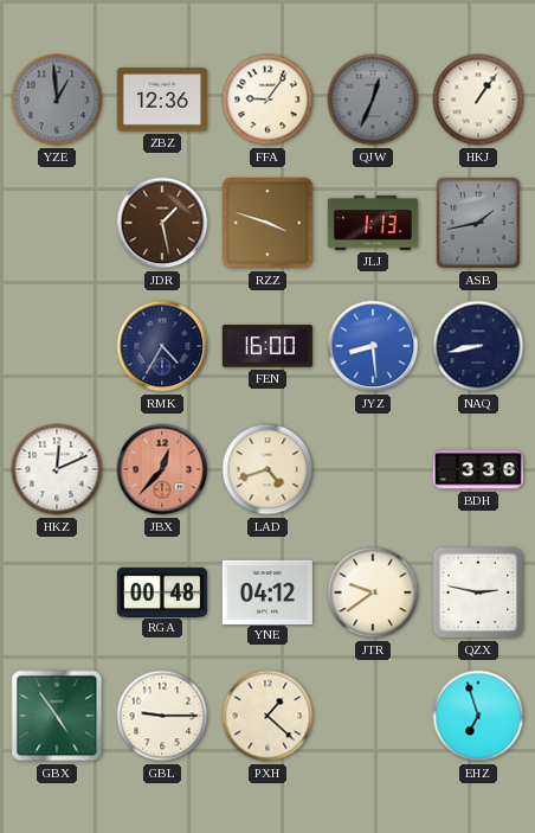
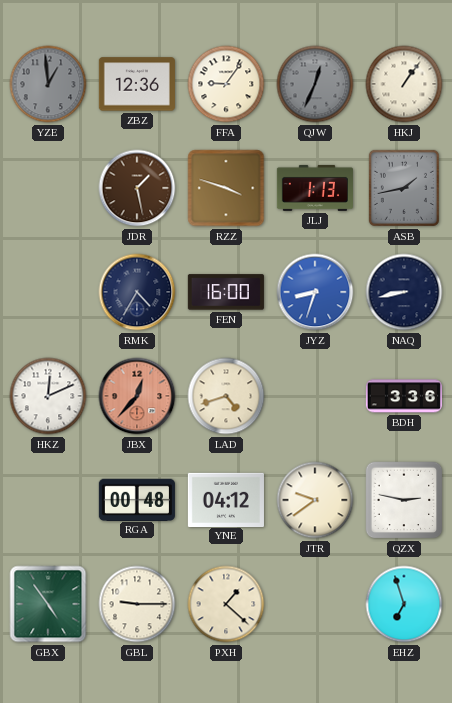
JYZ: 8:29 -> 8:33
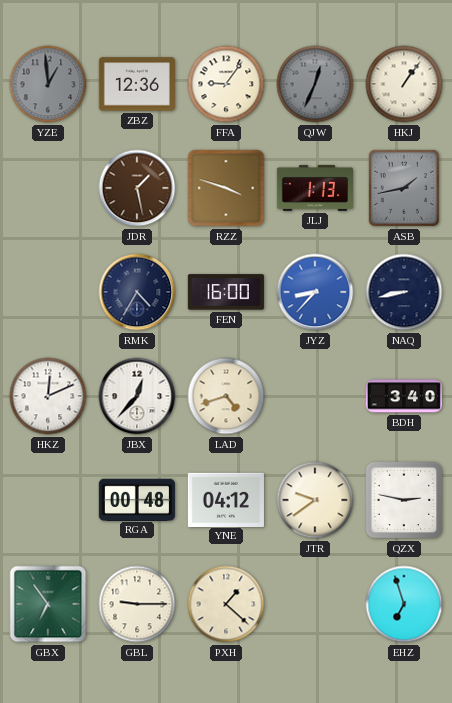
JYZ: 8:33 -> 8:37
JBX dial: salmon -> white
BDH: 3:36 -> 3:40
GBX: 4:54 -> 6:54
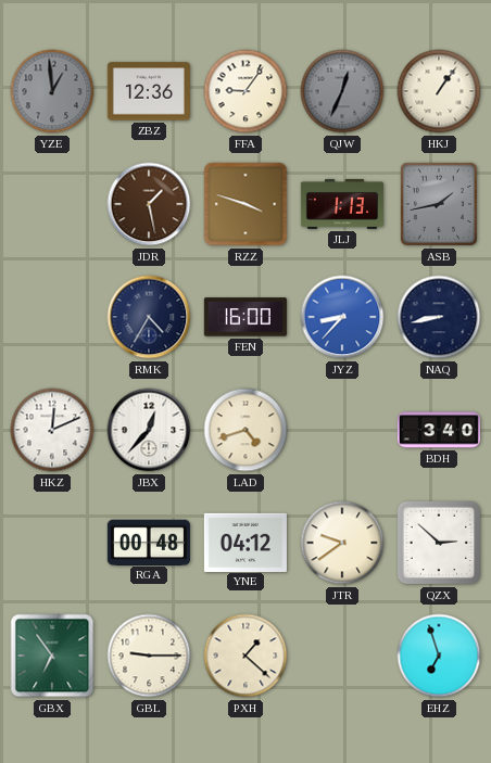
QZX: 2:47 -> 2:52
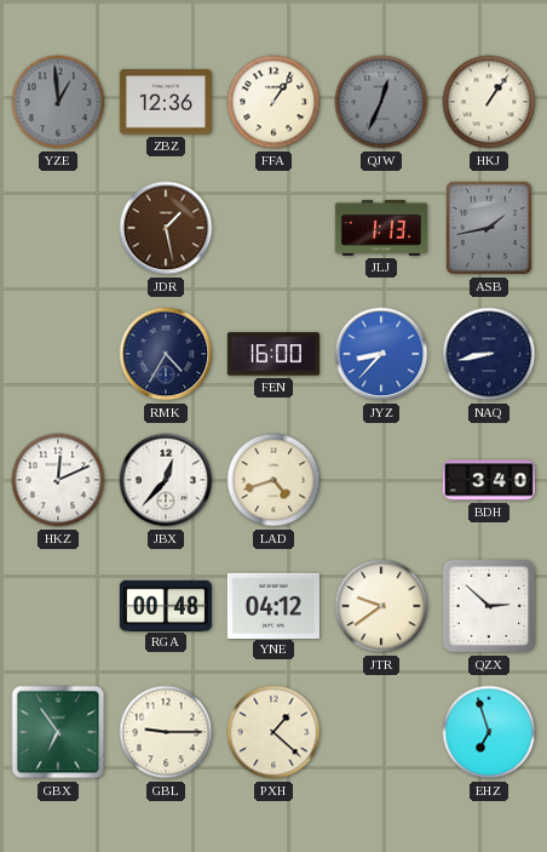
FFA: 9:06 -> 1:06
RZZ: 3:48 -> none
